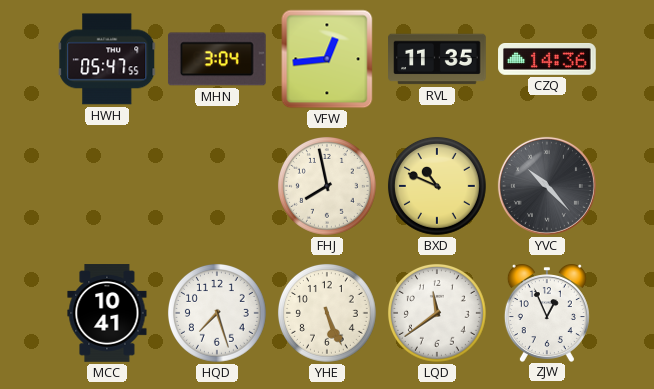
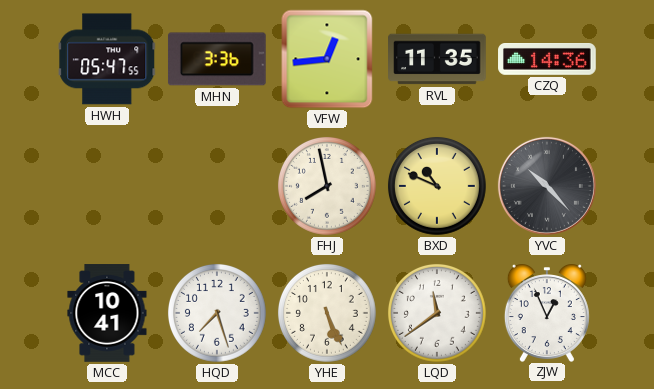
MHN: 3:04 -> 3:36
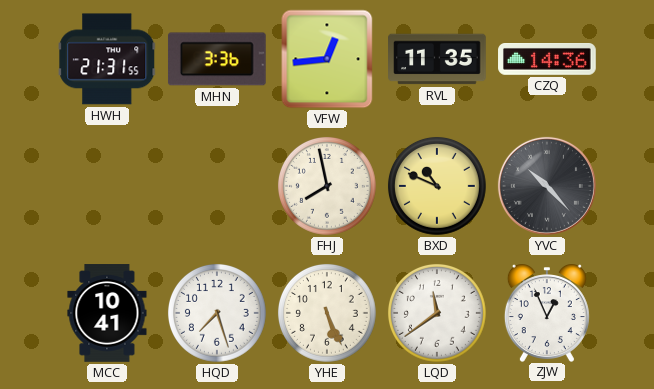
HWH: 05:47 -> 21:31
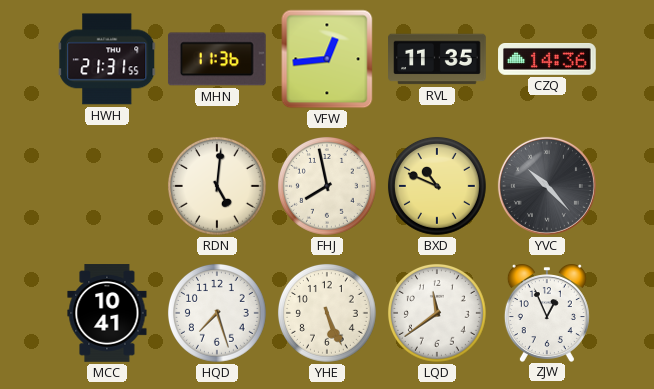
MHN: 3:36 -> 11:36
RDN: none -> 5:01
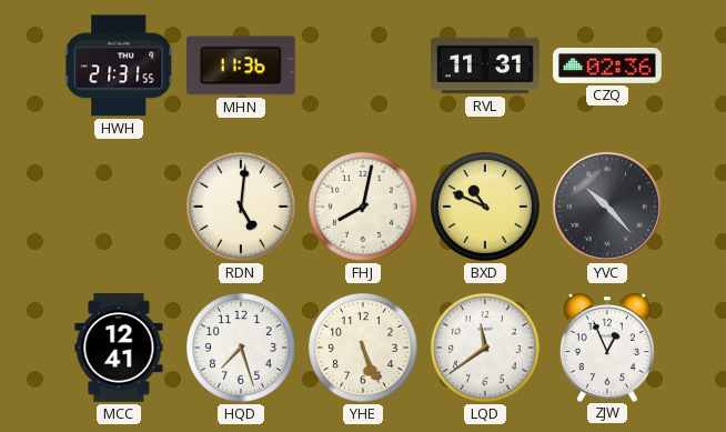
VFW: 12:44 -> none
RVL: 11:35 -> 11:31
CZQ: 14:36 -> 02:36
FHJ: 7:58 -> 8:02
MCC: 10:41 -> 12:41
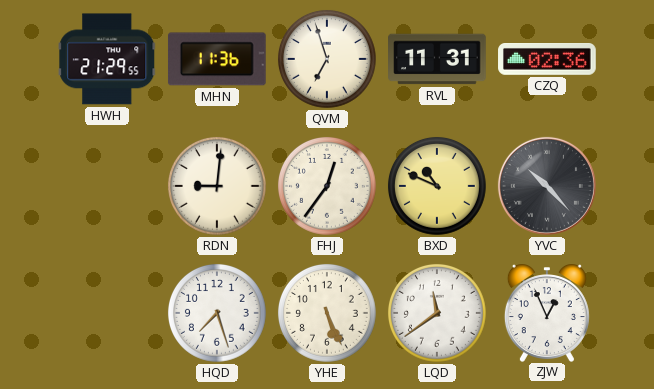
HWH: 21:31 -> 21:29
QVM: none -> 6:57
RDN: 5:01 -> 9:01
FHJ: 8:02 -> 12:36
MCC: 12:41 -> none
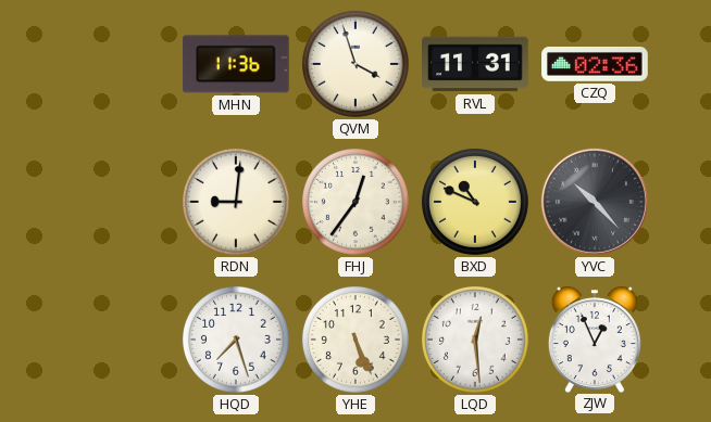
HWH: 21:29 -> none
QVM: 6:57 -> 3:57
LQD: 11:39 -> 12:29
